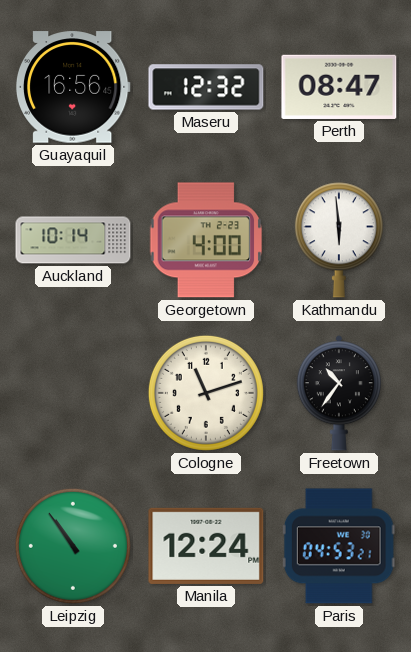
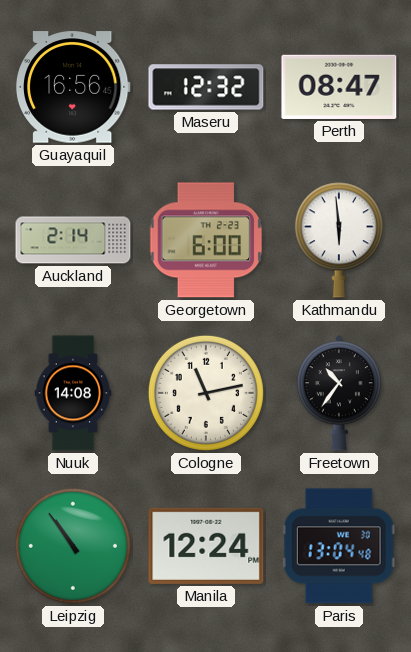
Auckland: 10:14 -> 2:14
Georgetown: 4:00 -> 6:00
Nuuk: none -> 14:08
Cologne: 11:12 -> 11:13
Paris: 04:53 -> 13:04
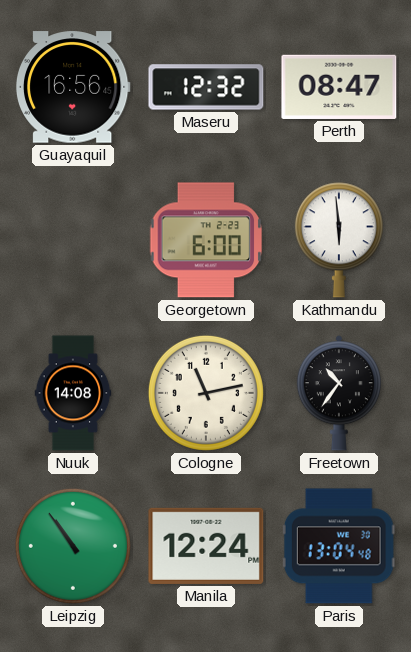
Auckland: 2:14 -> none
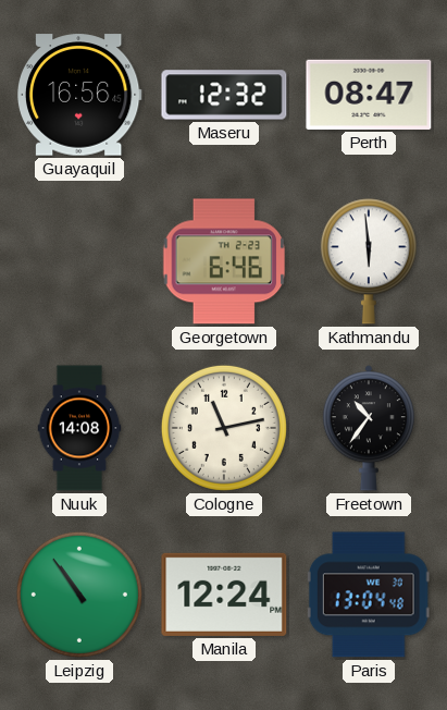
Georgetown: 6:00 -> 6:46
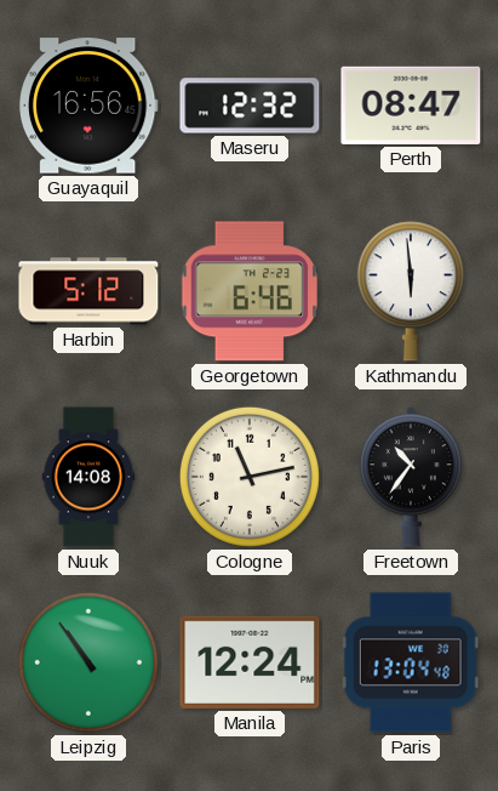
Harbin: none -> 5:12
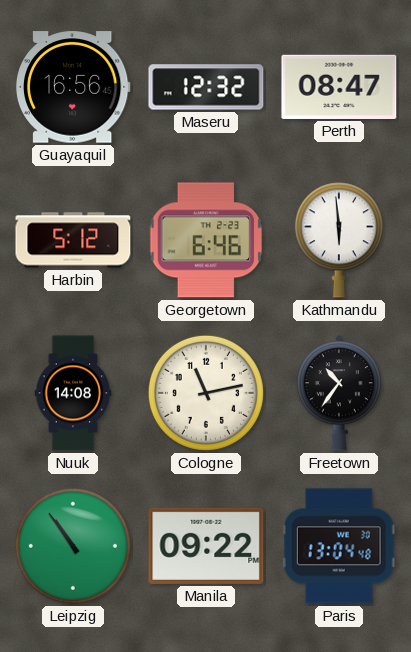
Manila: 12:24 -> 09:22
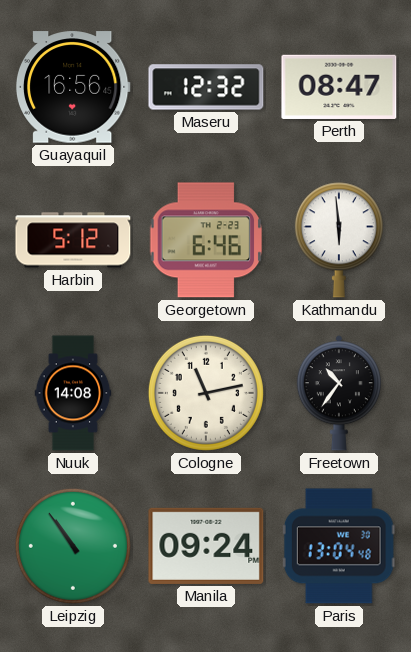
Manila: 09:22 -> 09:24
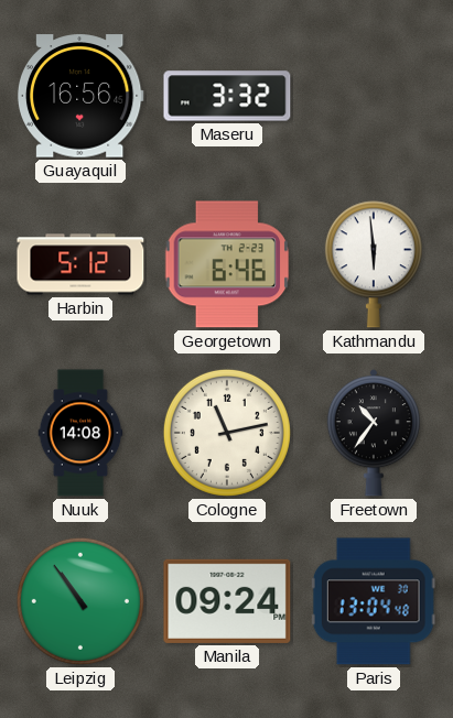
Maseru: 12:32 -> 3:32
Perth: 08:47 -> none
